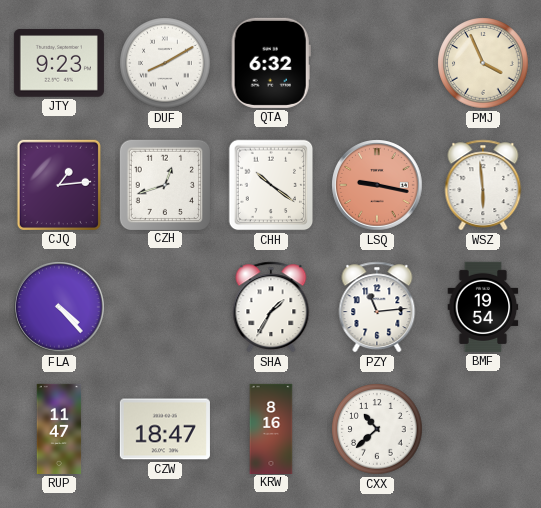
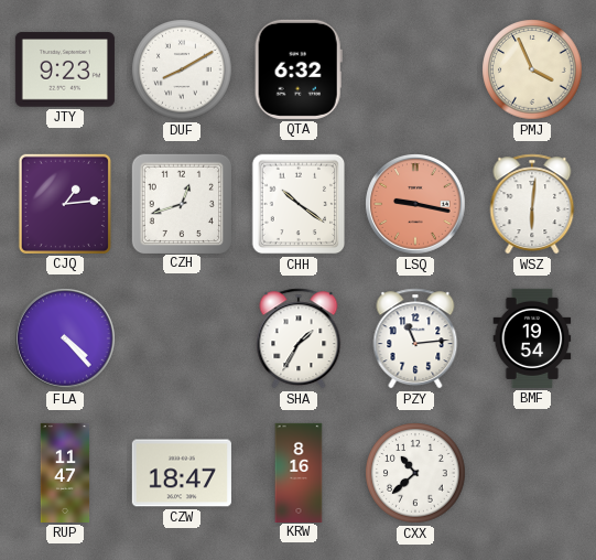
WSZ: 5:59 -> 6:01
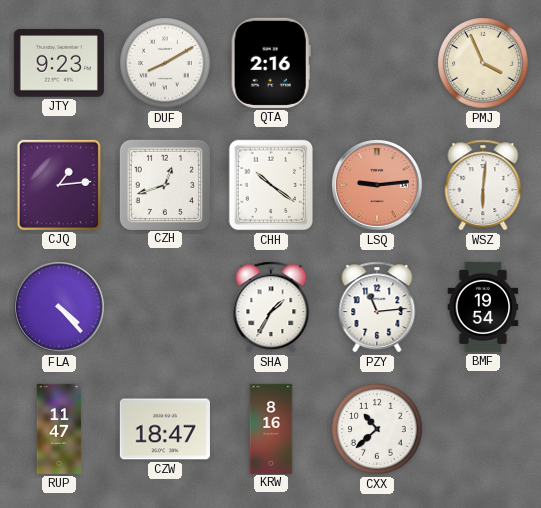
QTA: 6:32 -> 2:16
LSQ: 9:17 -> 9:14
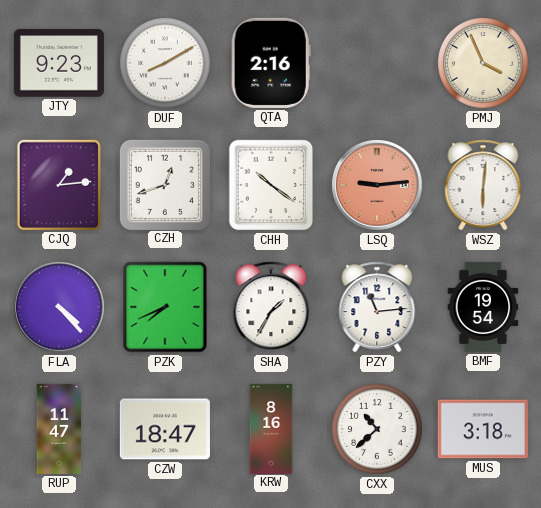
PZK: none -> 7:41
MUS: none -> 3:18
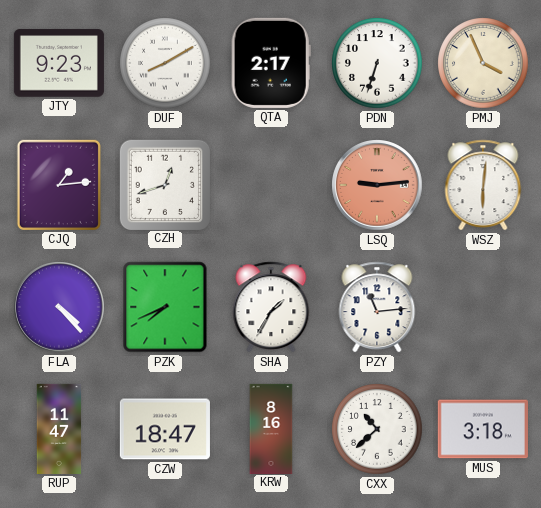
QTA: 2:16 -> 2:17
PDN: none -> 6:33
CHH: 10:21 -> none
BMF: 19:54 -> none
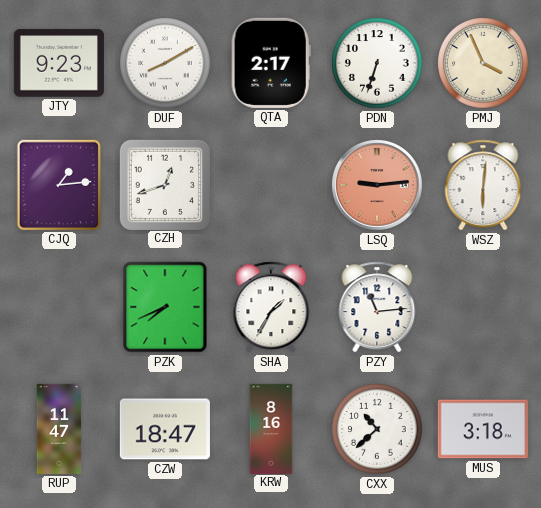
FLA: 4:23 -> none
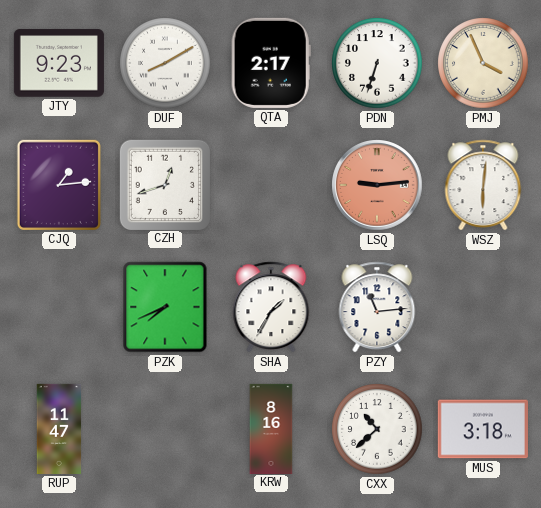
CZW: 18:47 -> none
